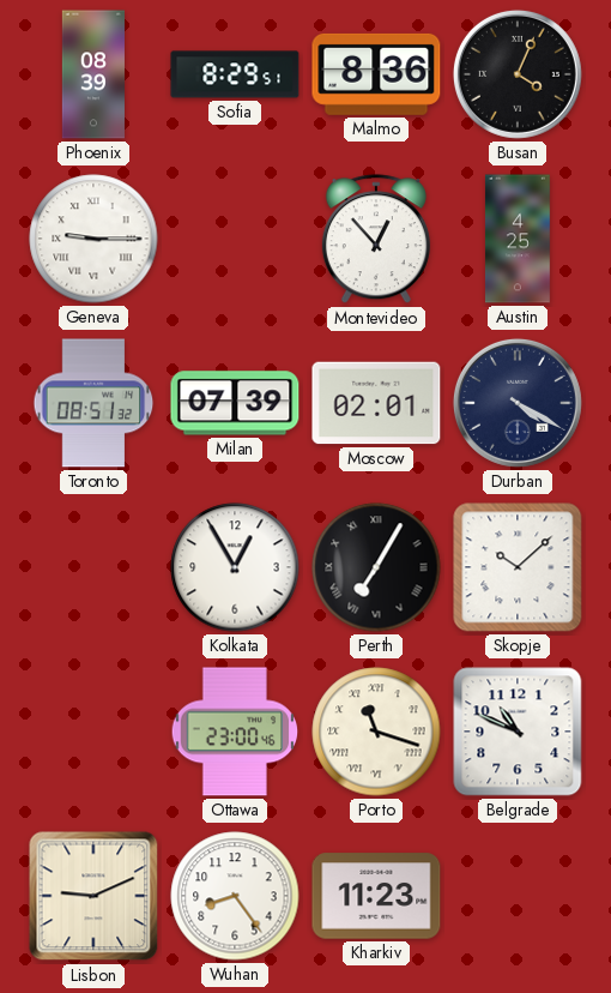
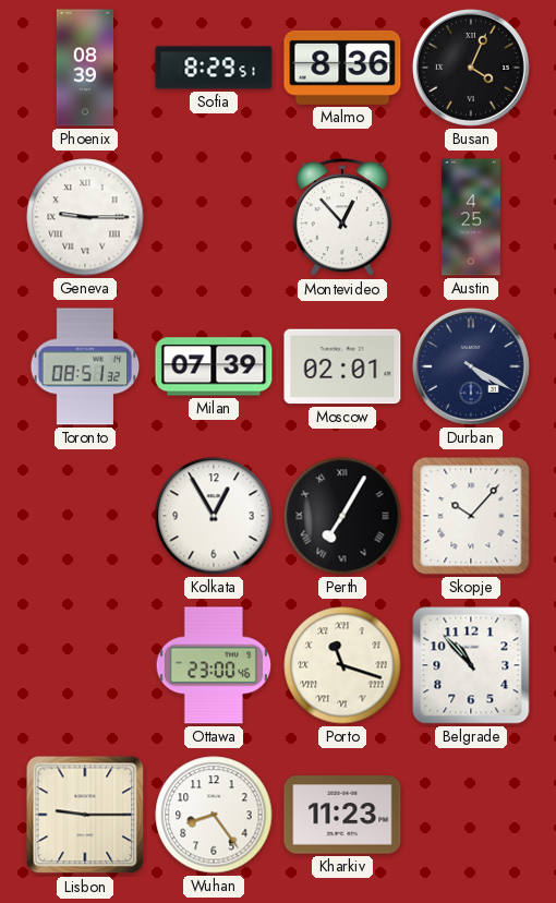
Skopje: 10:08 -> 10:07
Belgrade: 10:49 -> 10:53
Lisbon: 9:11 -> 9:15
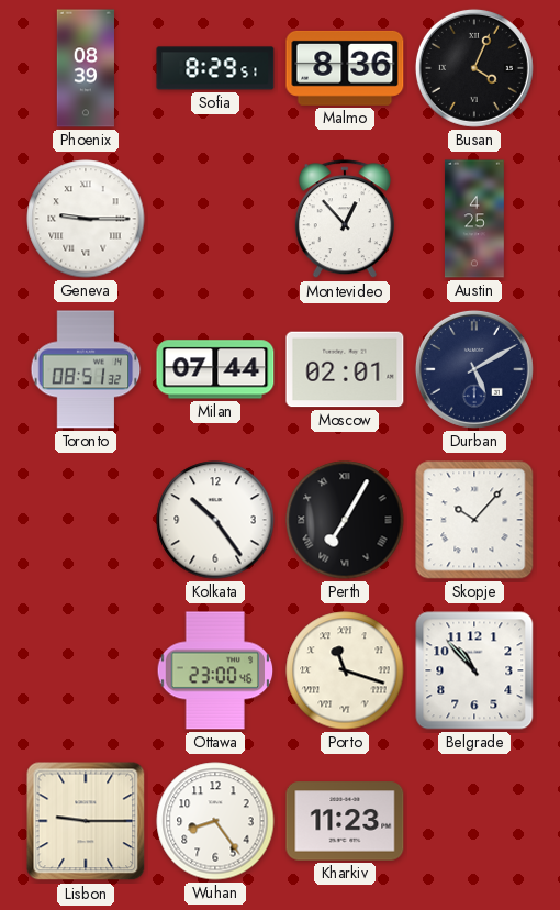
Milan: 07:39 -> 07:44
Durban: 4:20 -> 5:10
Kolkata: 12:55 -> 10:24
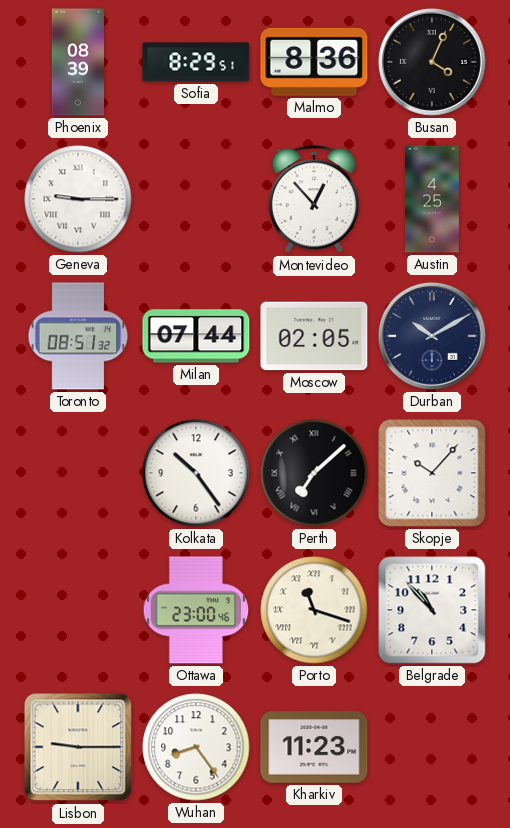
Moscow: 02:01 -> 02:05
Durban: 5:10 -> 10:10
Perth: 7:05 -> 7:08
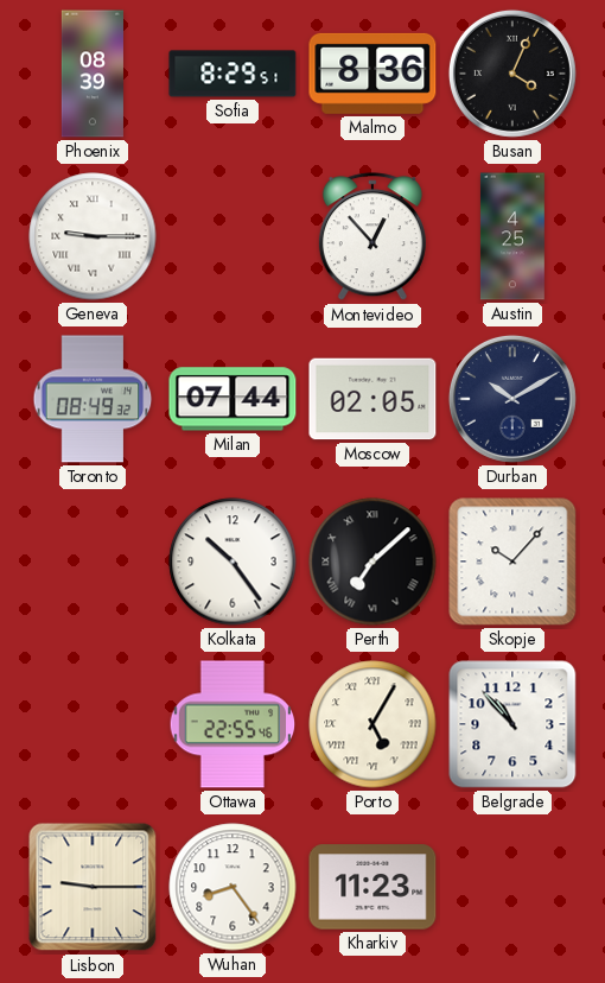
Toronto: 08:51 -> 08:49
Ottawa: 23:00 -> 22:55
Porto: 11:18 -> 5:05
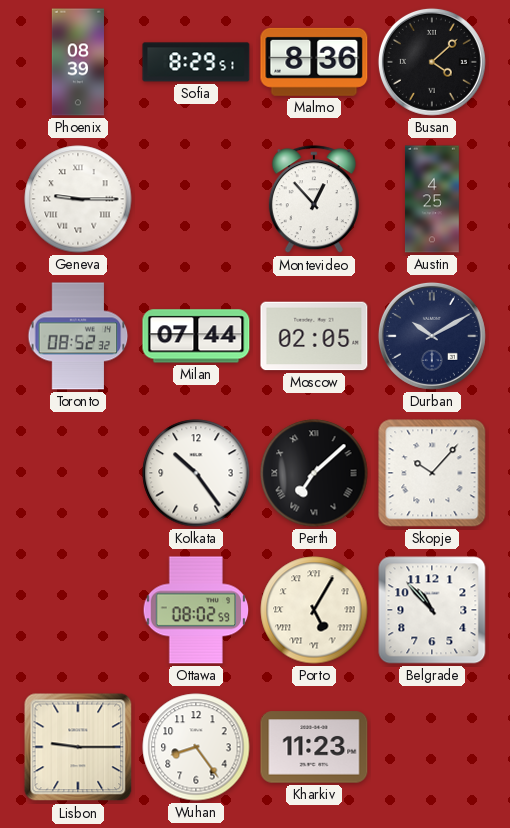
Busan: 4:04 -> 4:08
Toronto: 08:49 -> 08:52
Ottawa: 22:55 -> 08:02
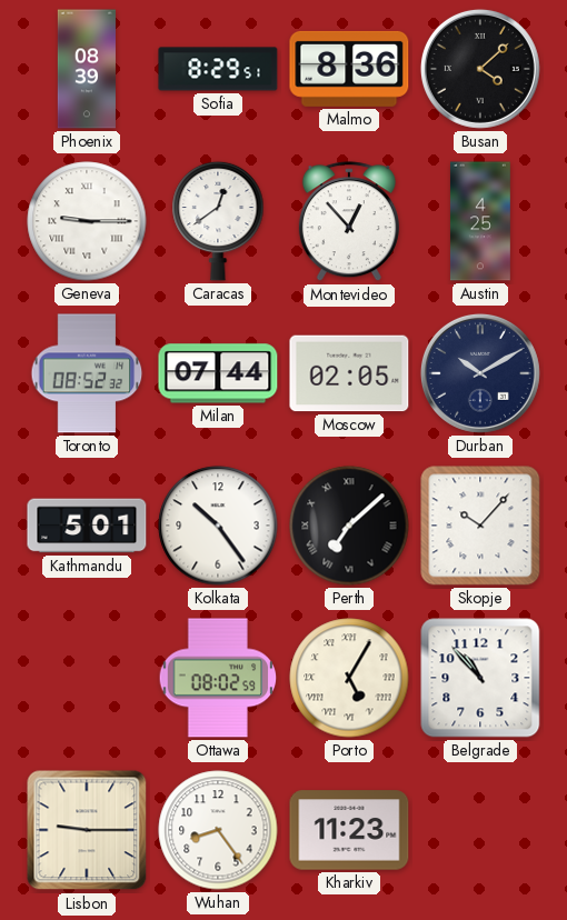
Caracas: none -> 12:39
Kathmandu: none -> 5:01
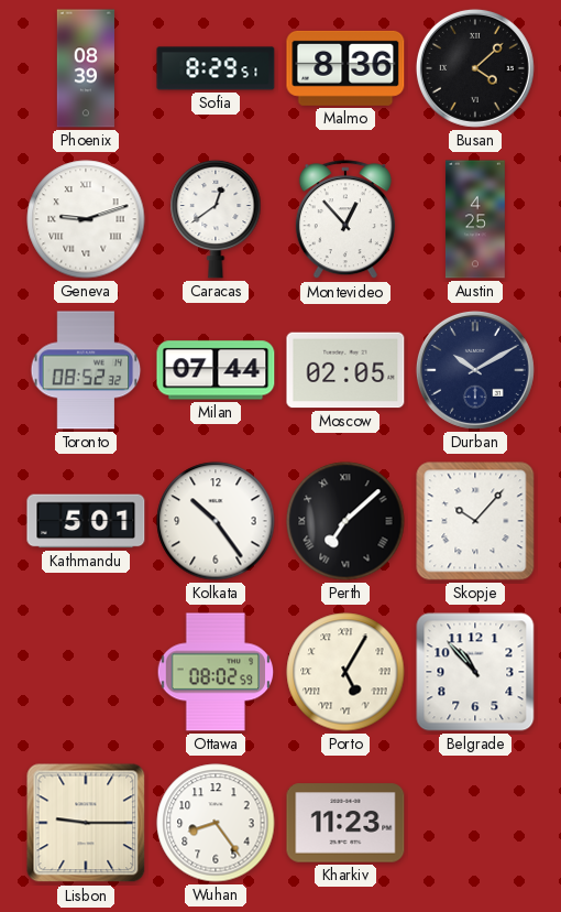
Geneva: 9:15 -> 9:12
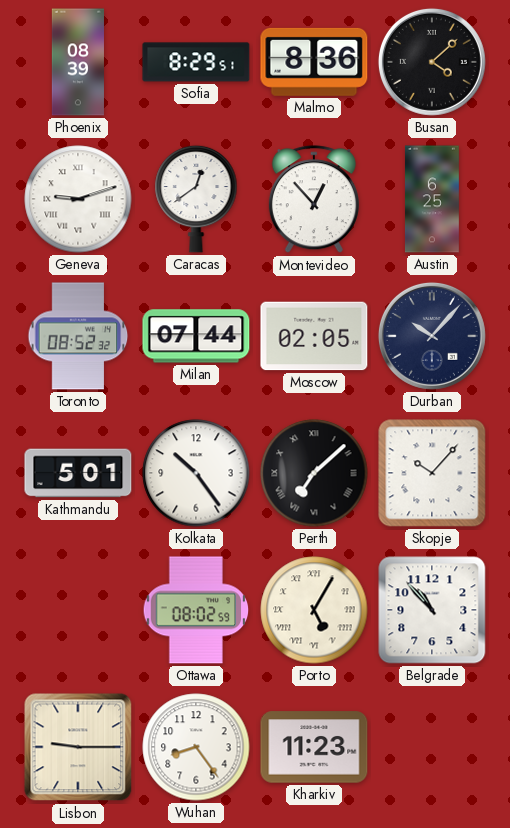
Austin: 4:25 -> 6:25
Durban: 10:10 -> 10:07
